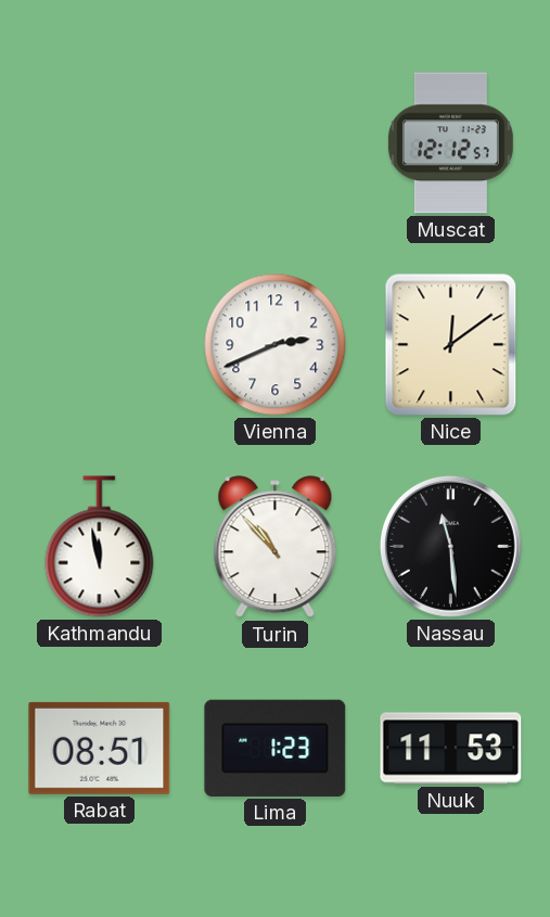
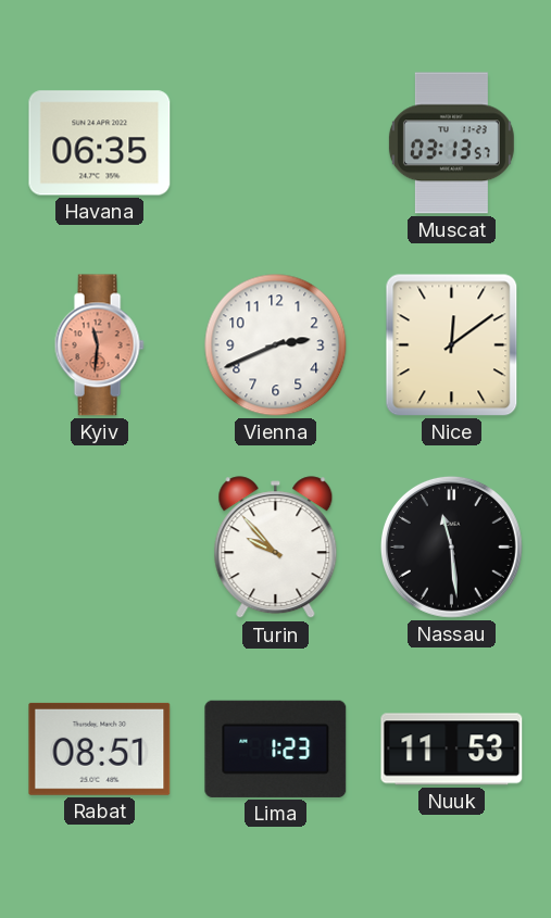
Havana: none -> 06:35
Muscat: 12:12 -> 03:13
Kyiv: none -> 11:31
Kathmandu: 11:58 -> none
Turin: 10:53 -> 9:53
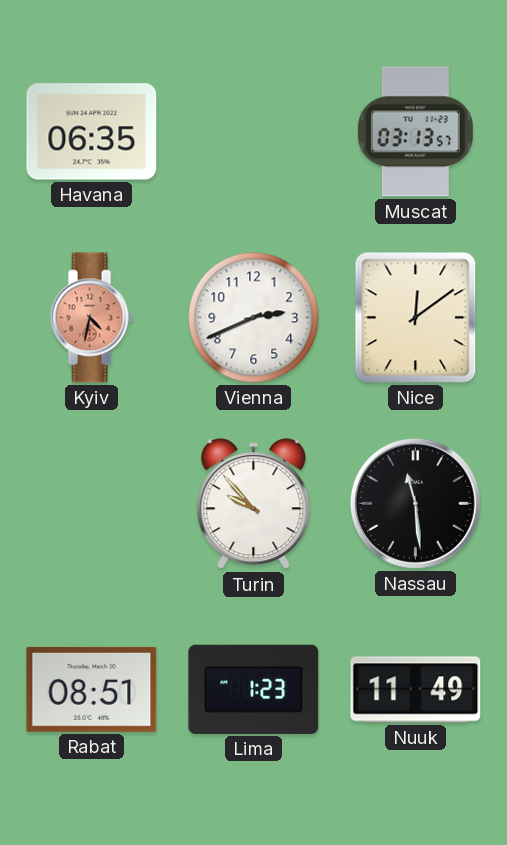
Kyiv: 11:31 -> 4:32
Nuuk: 11:53 -> 11:49
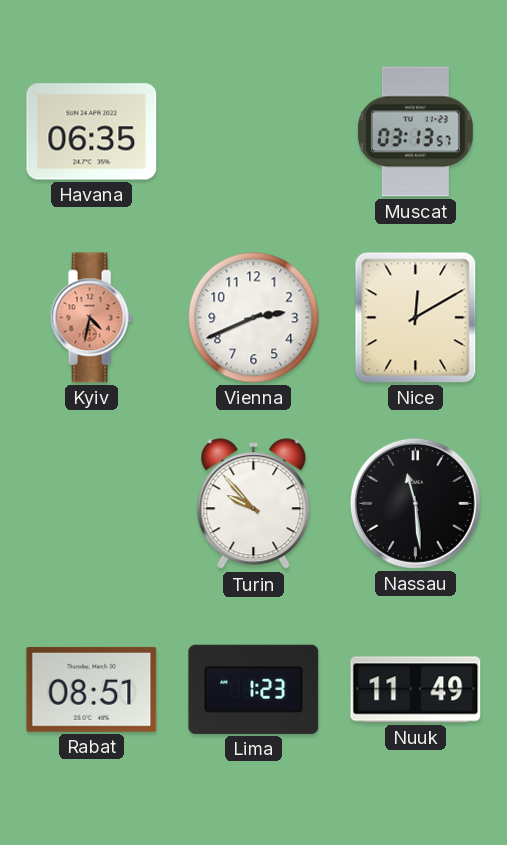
Nice: 12:09 -> 12:10
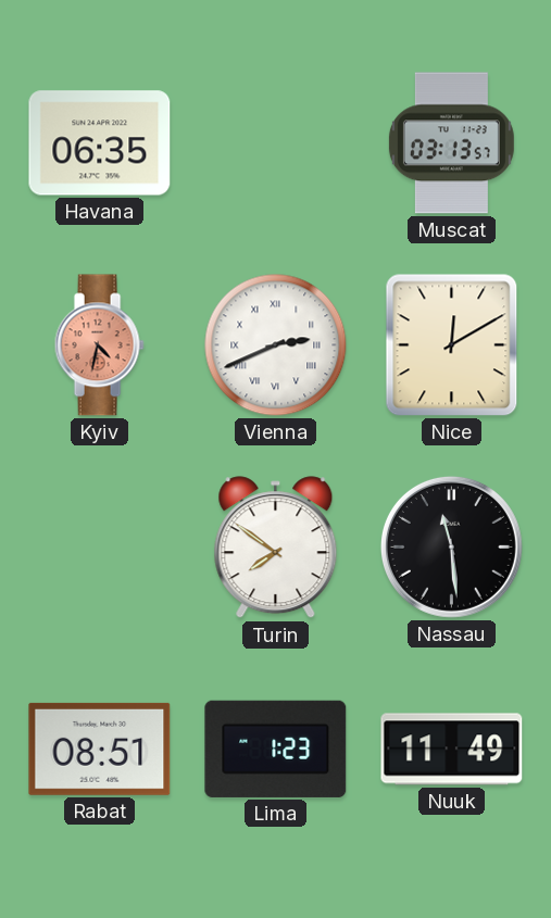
Vienna numerals: Arabic -> Roman
Turin: 9:53 -> 7:51
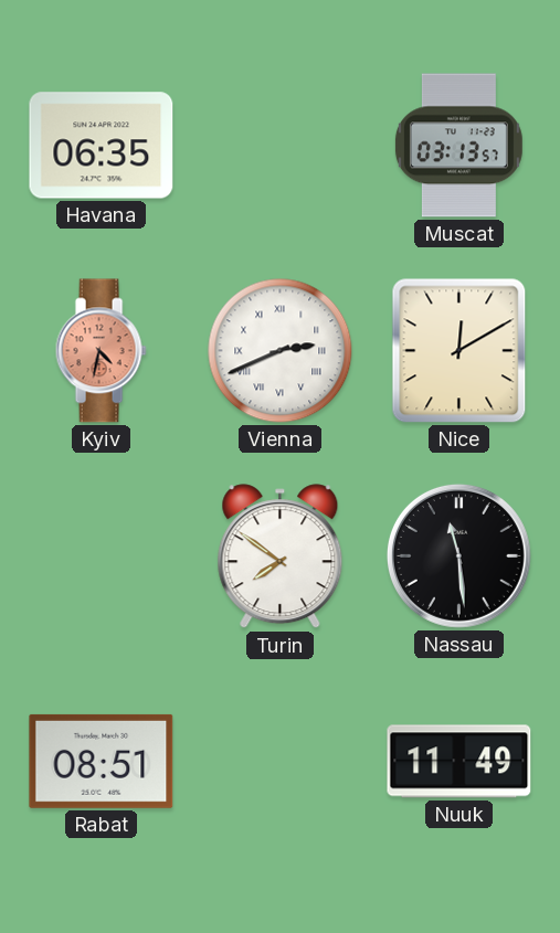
Lima: 1:23 -> none
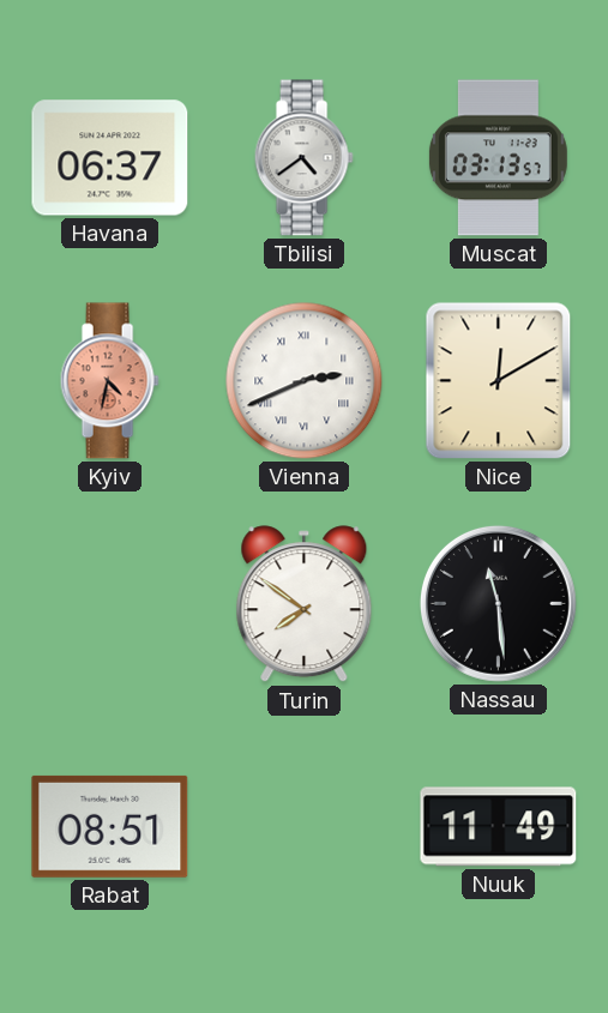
Havana: 06:35 -> 06:37
Tbilisi: none -> 4:39
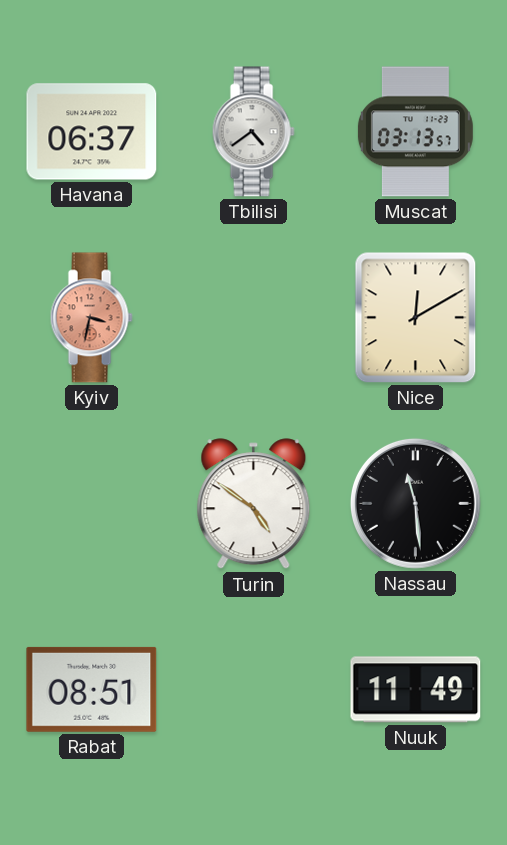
Kyiv: 4:32 -> 3:32
Vienna: 2:41 -> none
Turin: 7:51 -> 4:51
